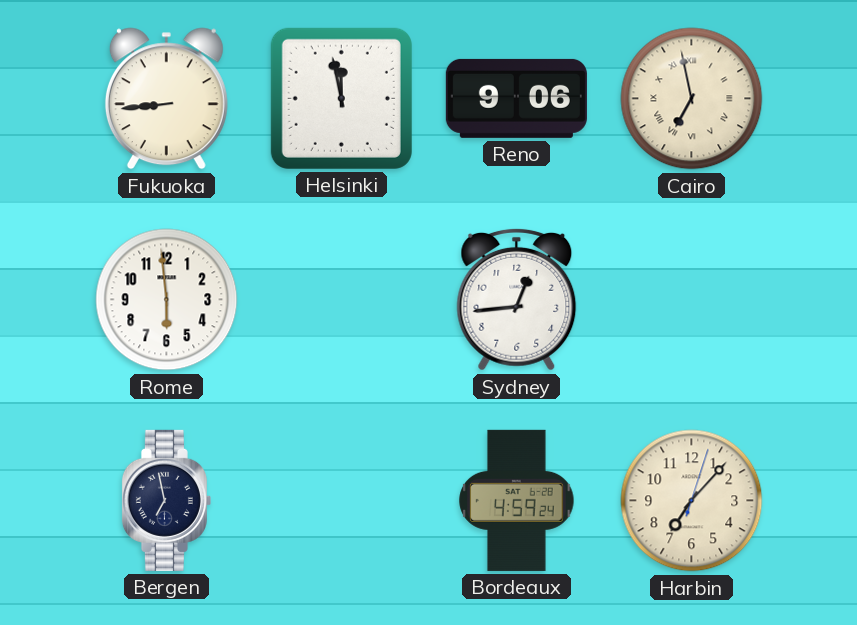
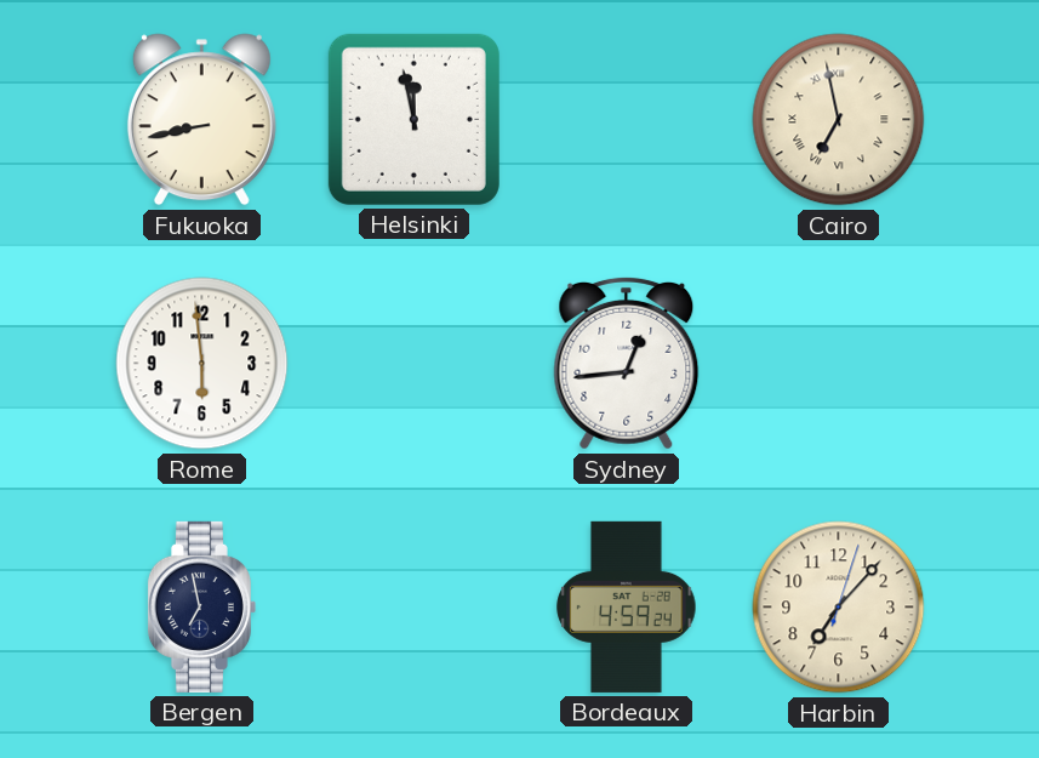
Fukuoka: 8:44 -> 8:43
Reno: 9:06 -> none
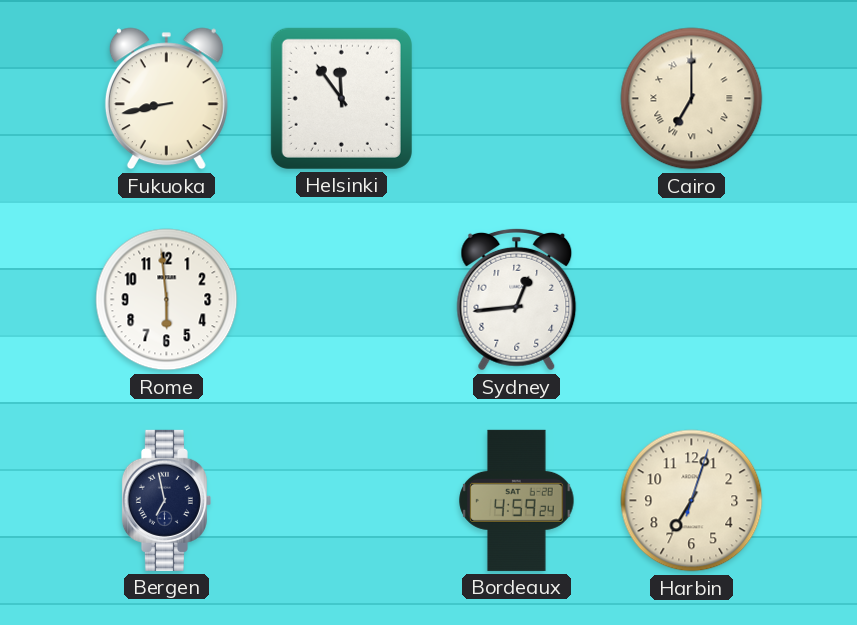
Helsinki: 11:58 -> 11:54
Cairo: 6:58 -> 7:00
Harbin: 7:07 -> 7:03
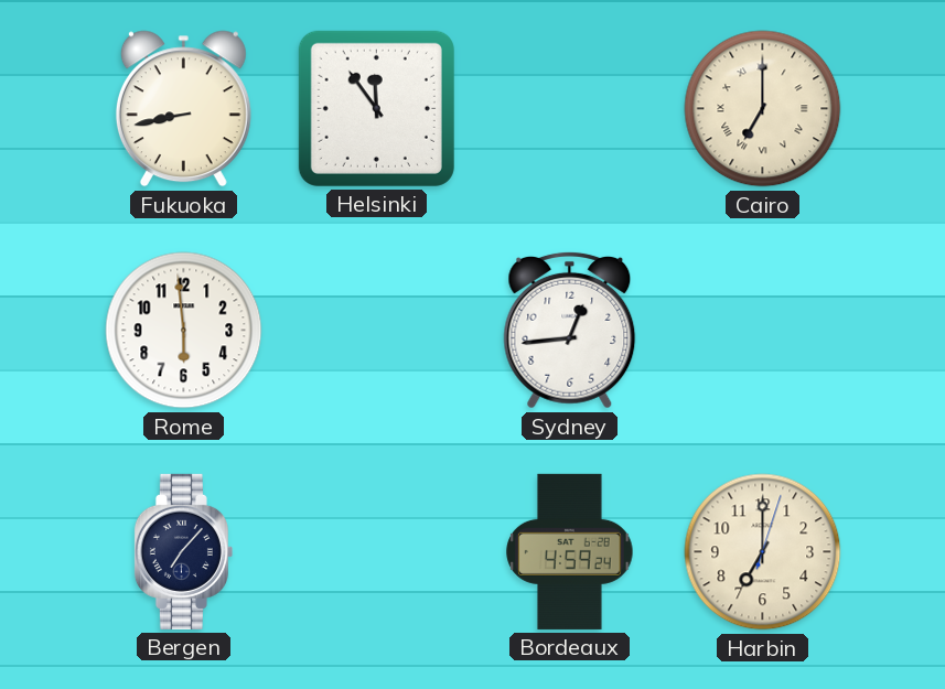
Bergen: 6:58 -> 7:07
Harbin: 7:03 -> 7:00
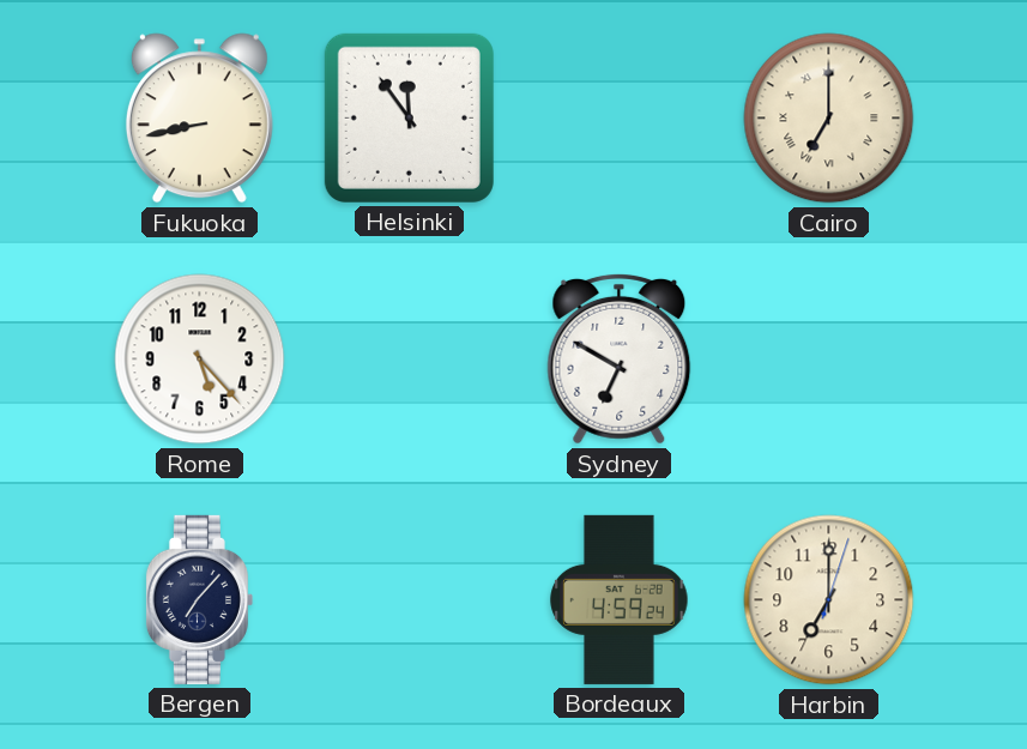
Rome: 5:59 -> 5:23
Sydney: 12:44 -> 6:50
